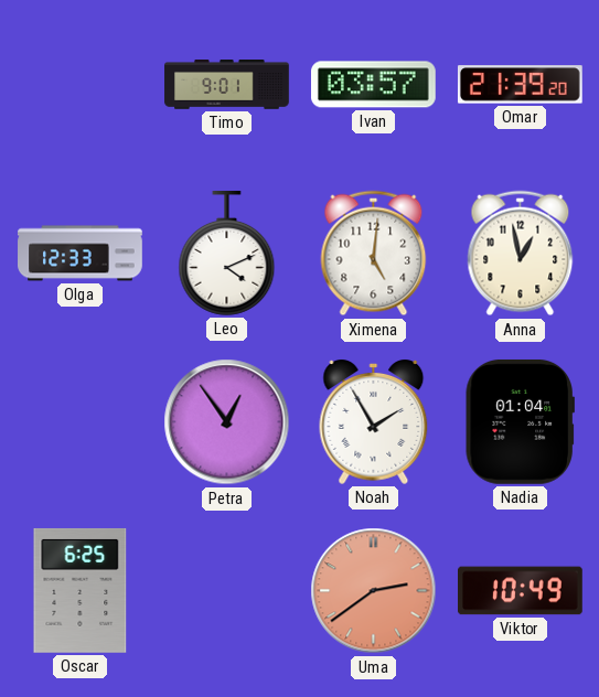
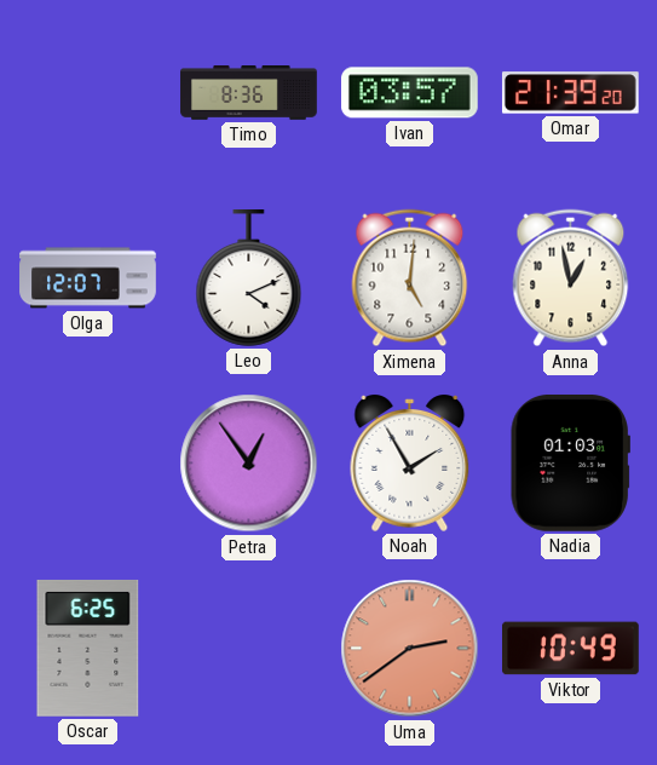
Timo: 9:01 -> 8:36
Olga: 12:33 -> 12:07
Nadia: 01:04 -> 01:03
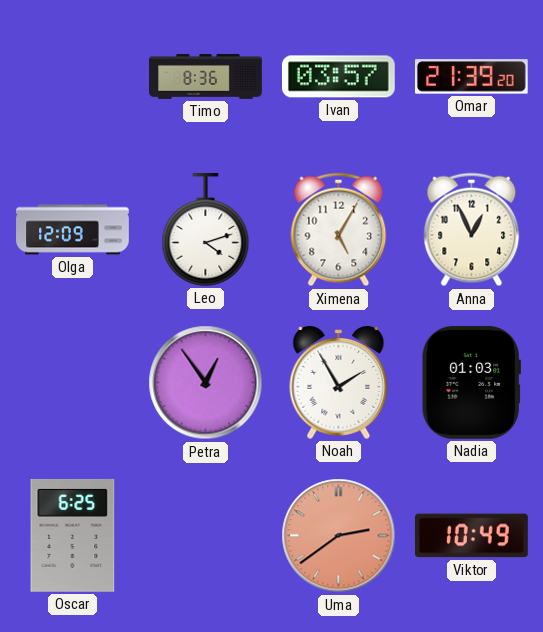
Olga: 12:07 -> 12:09
Leo: 4:11 -> 4:12
Ximena: 5:01 -> 5:05
Anna: 12:58 -> 12:56
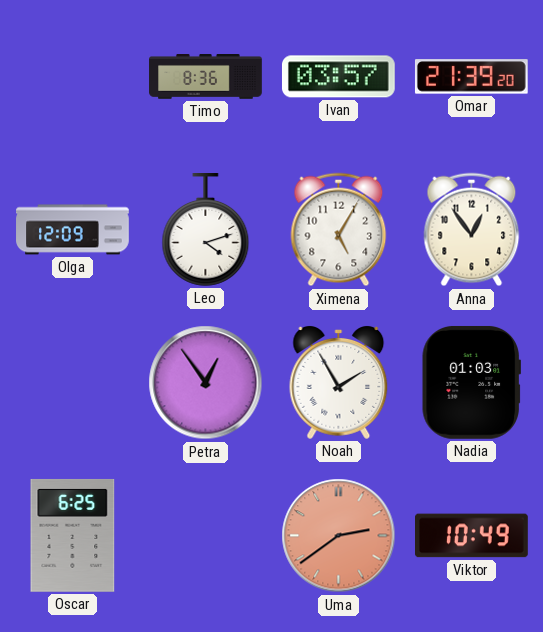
Anna: 12:56 -> 12:54
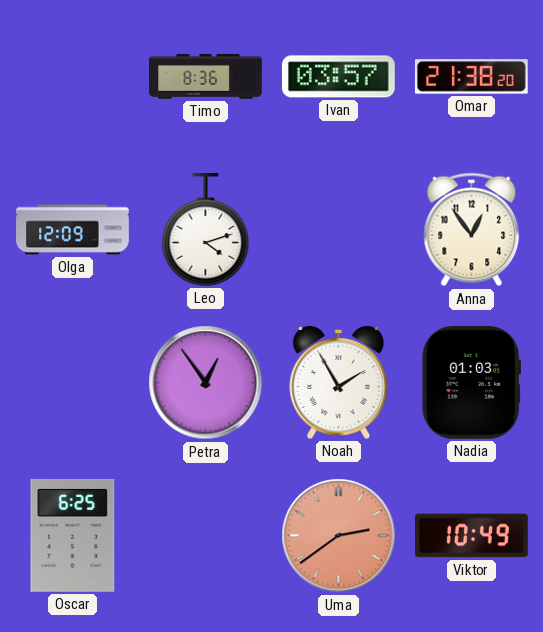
Omar: 21:39 -> 21:38
Ximena: 5:05 -> none
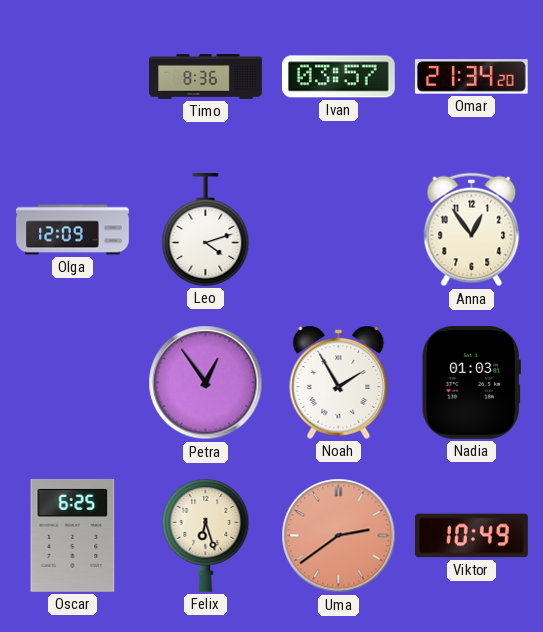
Omar: 21:38 -> 21:34
Felix: none -> 6:27
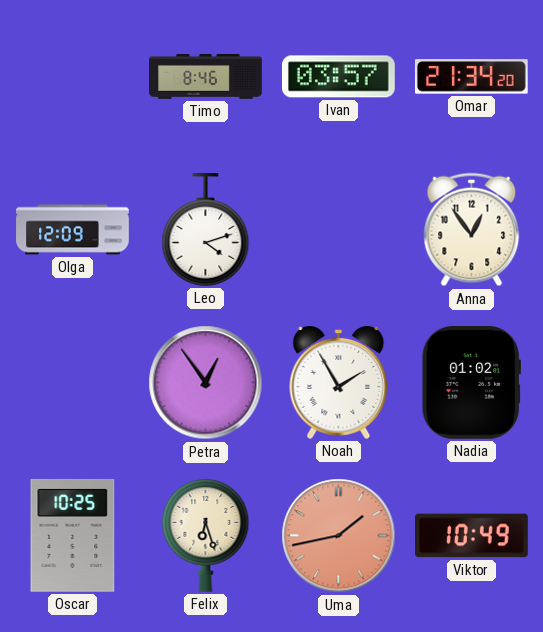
Timo: 8:36 -> 8:46
Nadia: 01:03 -> 01:02
Oscar: 6:25 -> 10:25
Uma: 2:39 -> 1:43
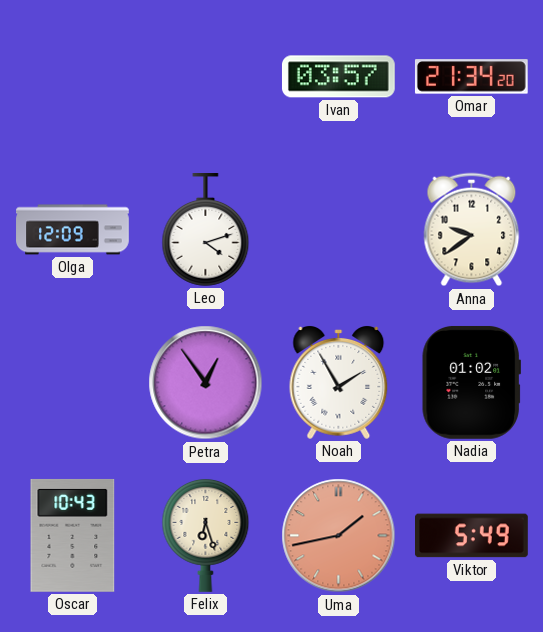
Timo: 8:46 -> none
Anna: 12:54 -> 9:39
Oscar: 10:25 -> 10:43
Viktor: 10:49 -> 5:49
